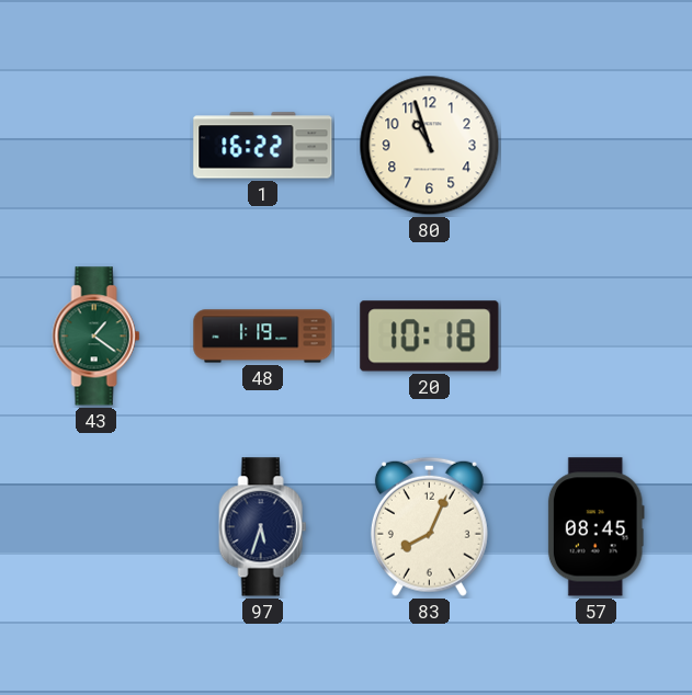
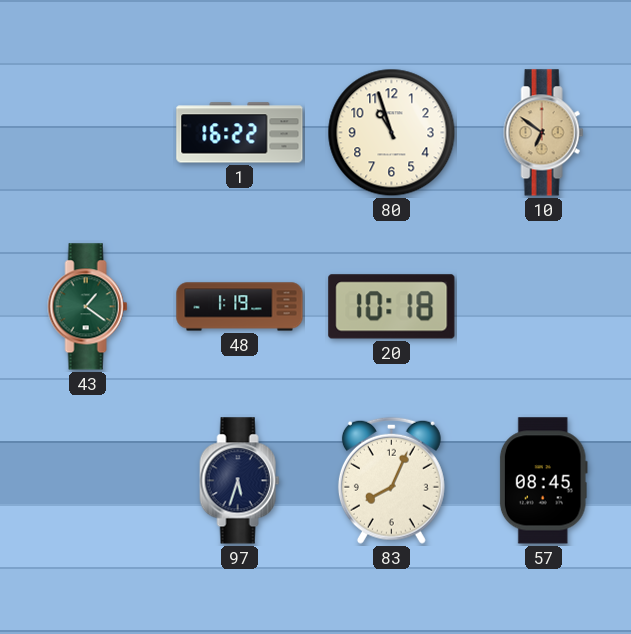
10: none -> 6:51
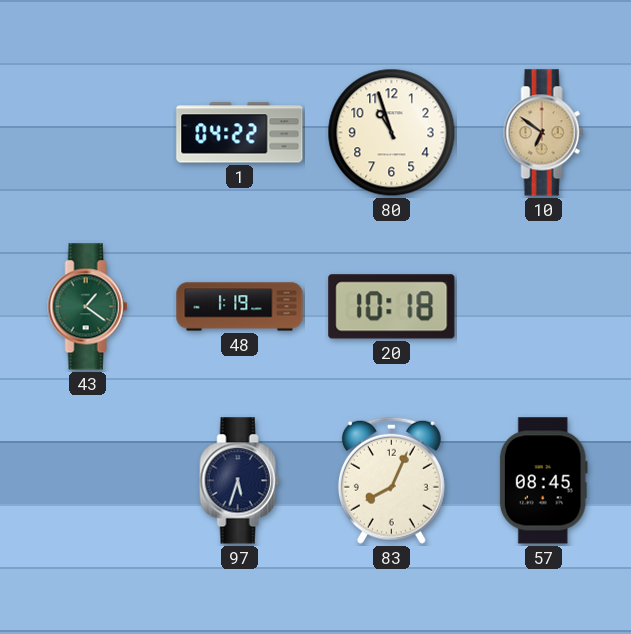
1: 16:22 -> 04:22
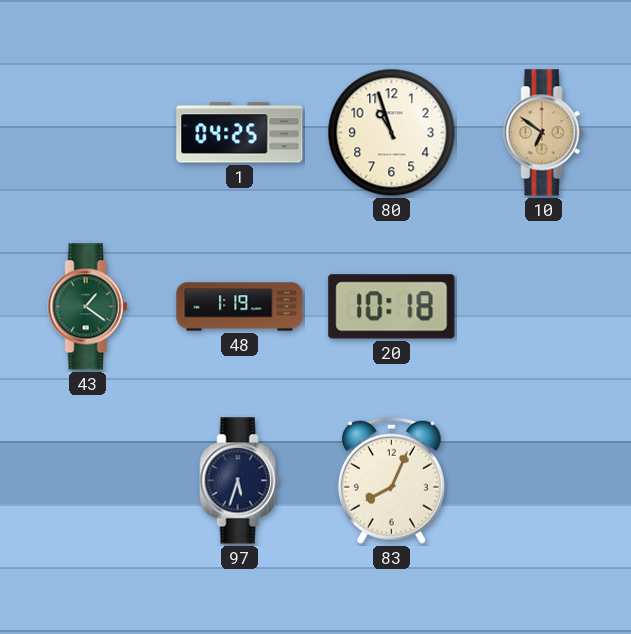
1: 04:22 -> 04:25
57: 08:45 -> none
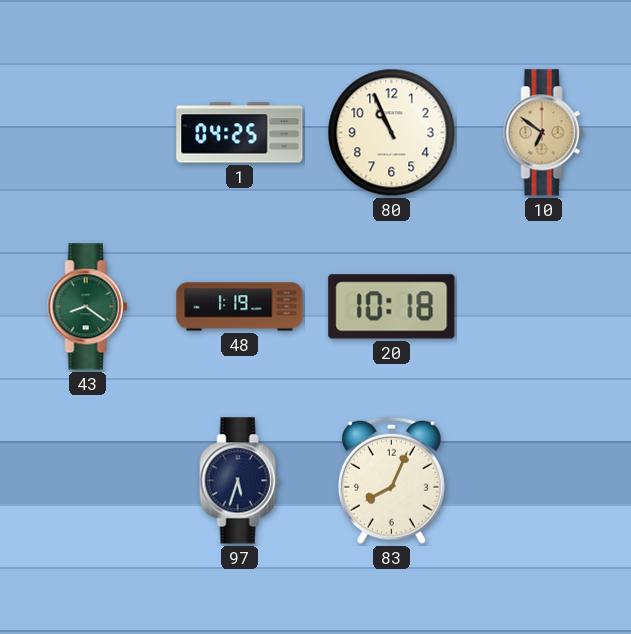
80: 10:57 -> 10:56
43: 1:21 -> 8:21
